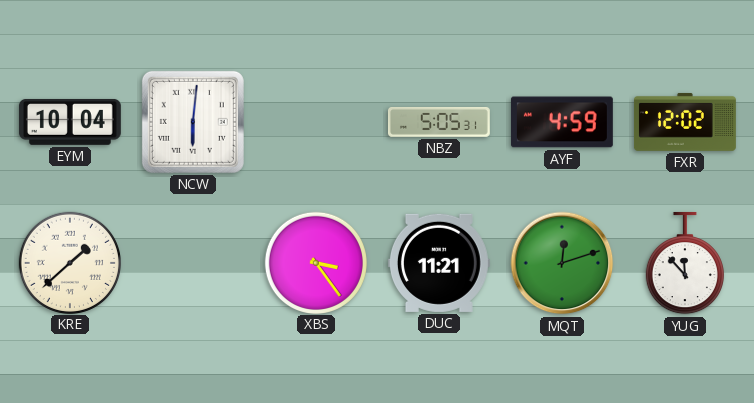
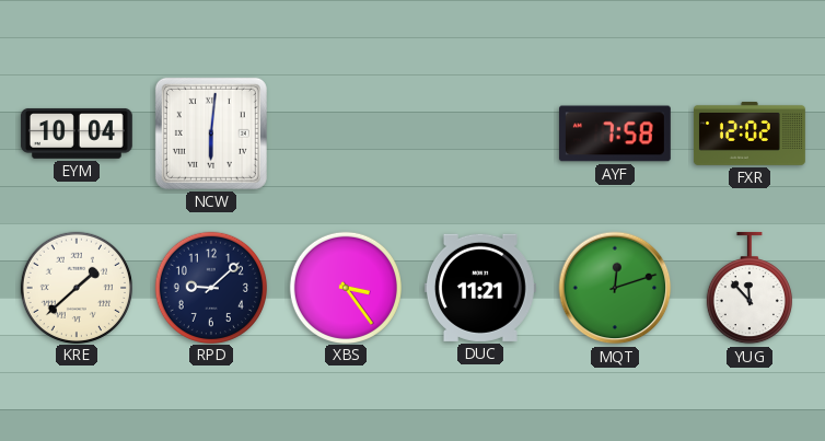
NBZ: 5:05 -> none
AYF: 4:59 -> 7:58
RPD: none -> 9:08
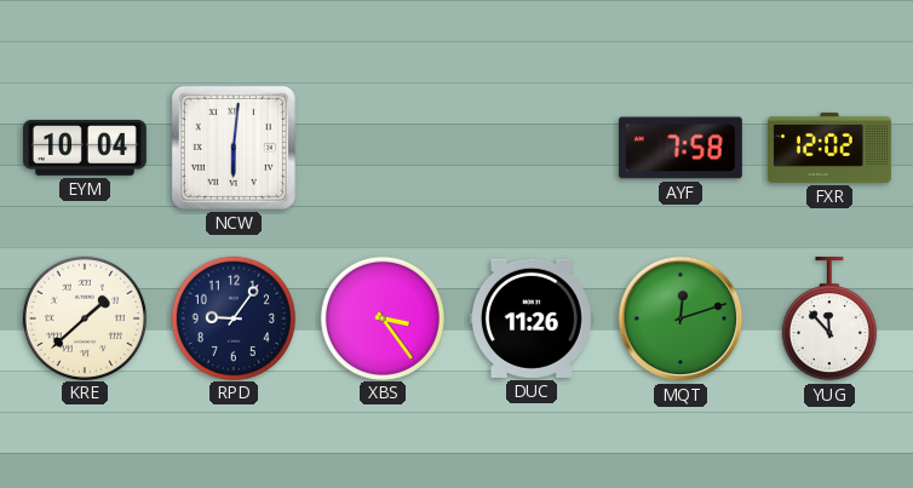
RPD: 9:08 -> 9:06
DUC: 11:21 -> 11:26
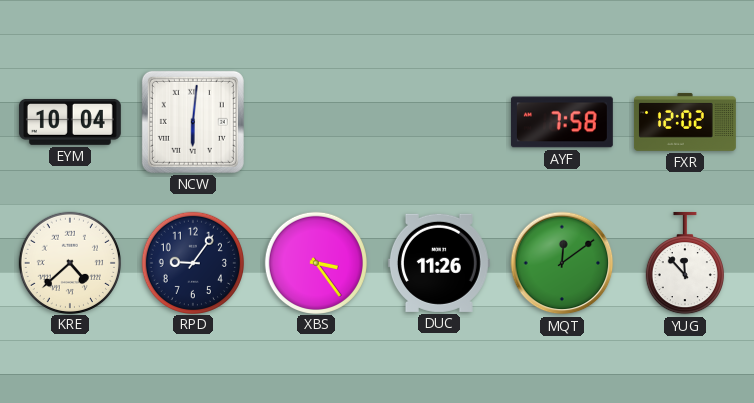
KRE: 1:38 -> 4:38
MQT: 12:12 -> 12:09
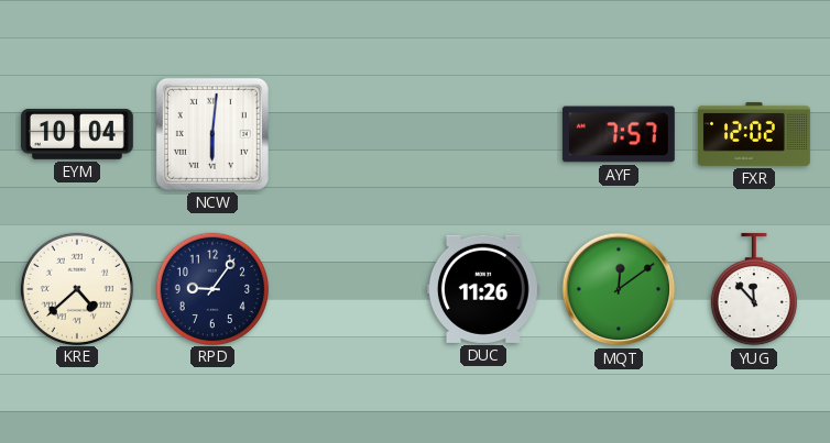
AYF: 7:58 -> 7:57
XBS: 3:24 -> none
